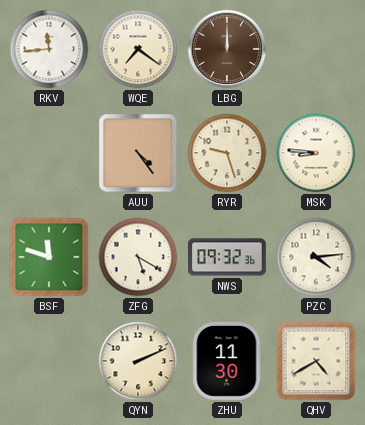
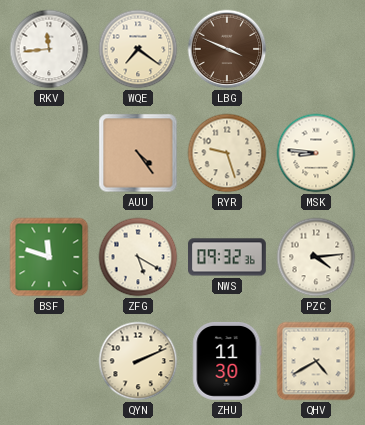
LBG: 12:00 -> 3:49
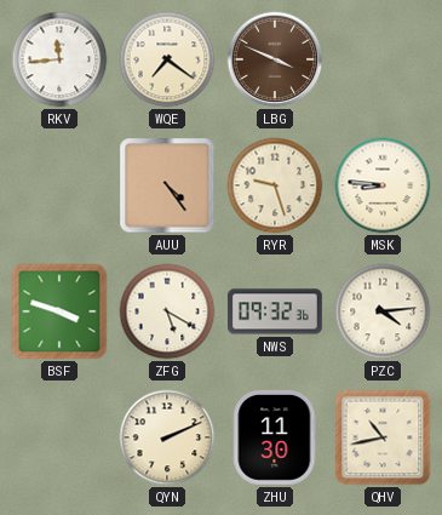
BSF: 11:48 -> 3:48
QHV: 4:40 -> 10:43
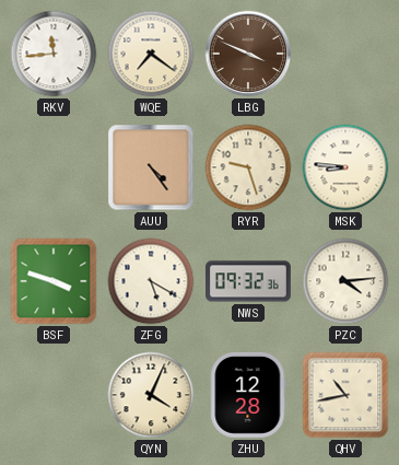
QYN: 2:11 -> 4:04
ZHU: 11:30 -> 12:28
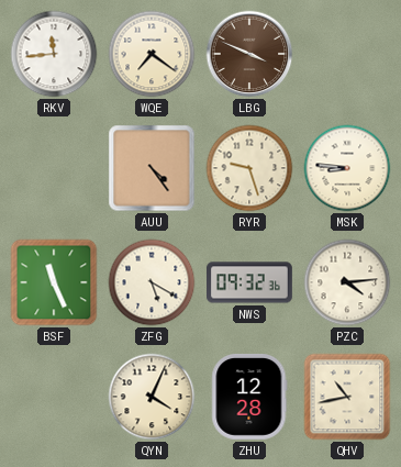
BSF: 3:48 -> 11:26
